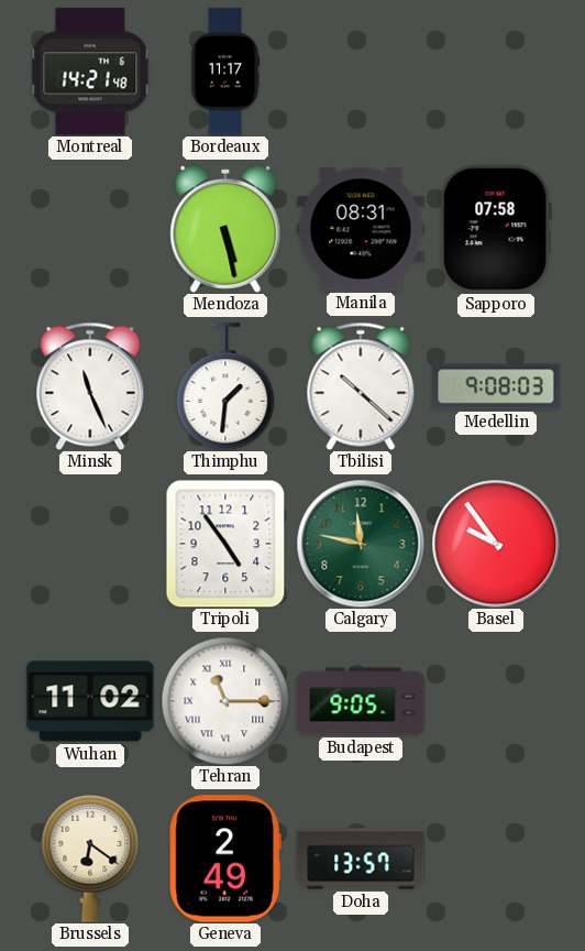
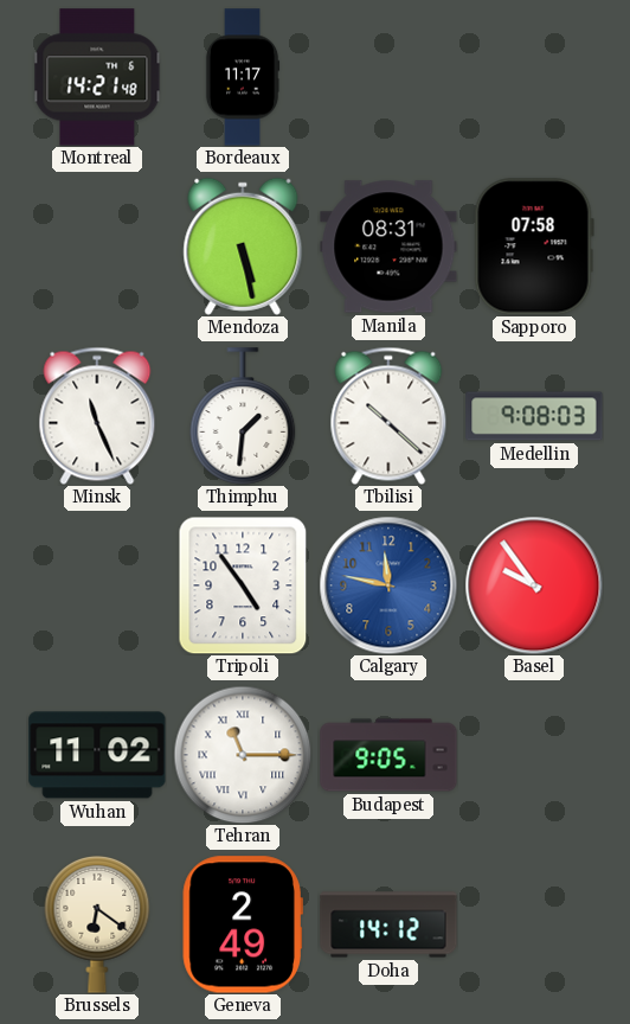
Calgary dial: green -> blue
Doha: 13:57 -> 14:12
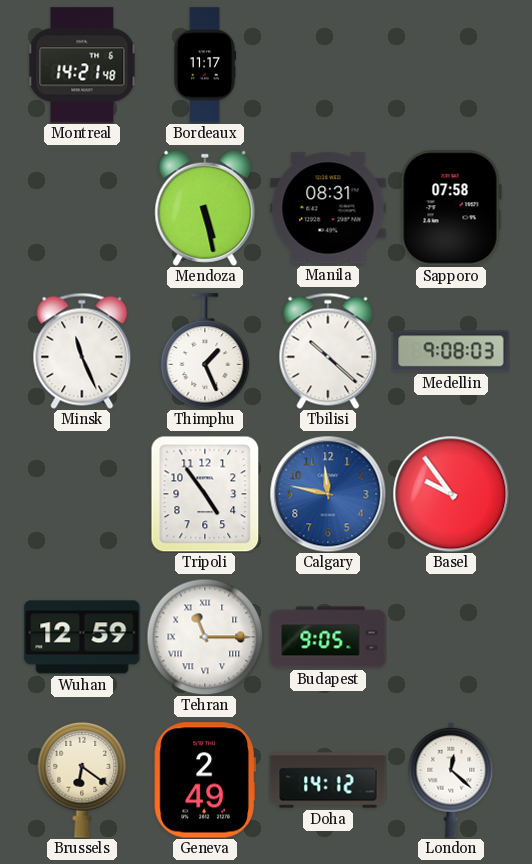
Thimphu: 1:31 -> 1:26
Wuhan: 11:02 -> 12:59
London: none -> 12:22
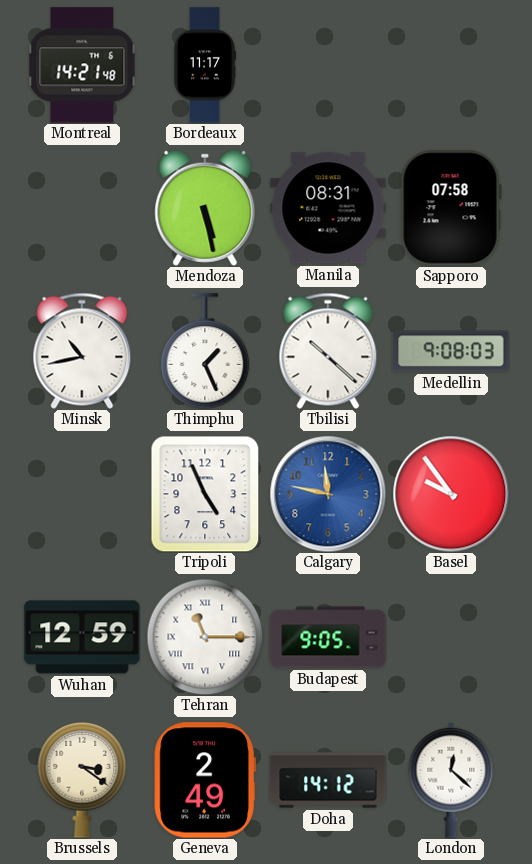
Minsk: 11:26 -> 10:43
Tripoli: 4:54 -> 4:56
Brussels: 6:21 -> 3:21
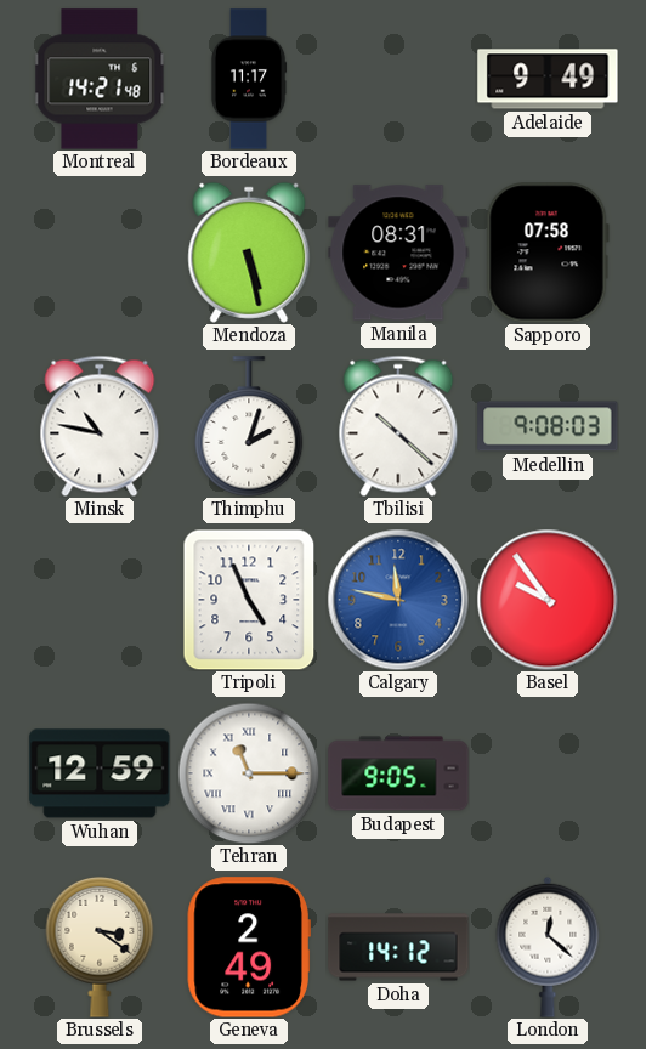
Adelaide: none -> 9:49
Minsk: 10:43 -> 10:47
Thimphu: 1:26 -> 2:03
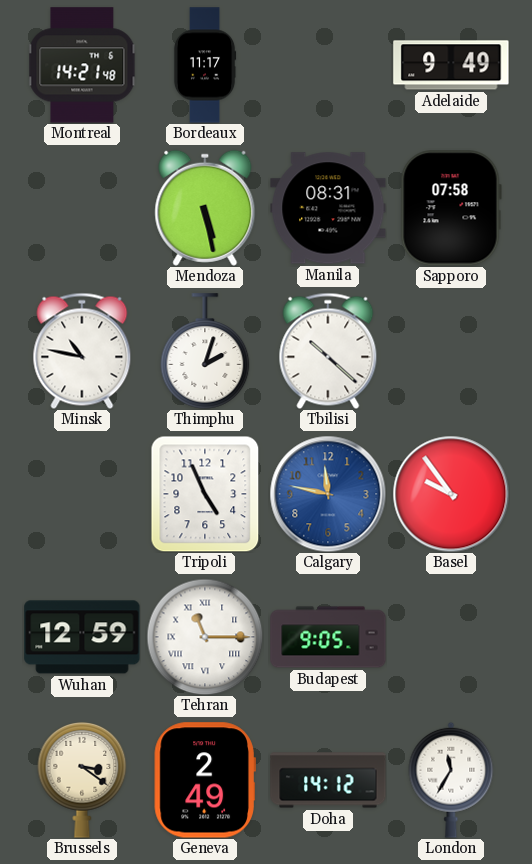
Medellin: 9:08 -> none
London: 12:22 -> 11:35
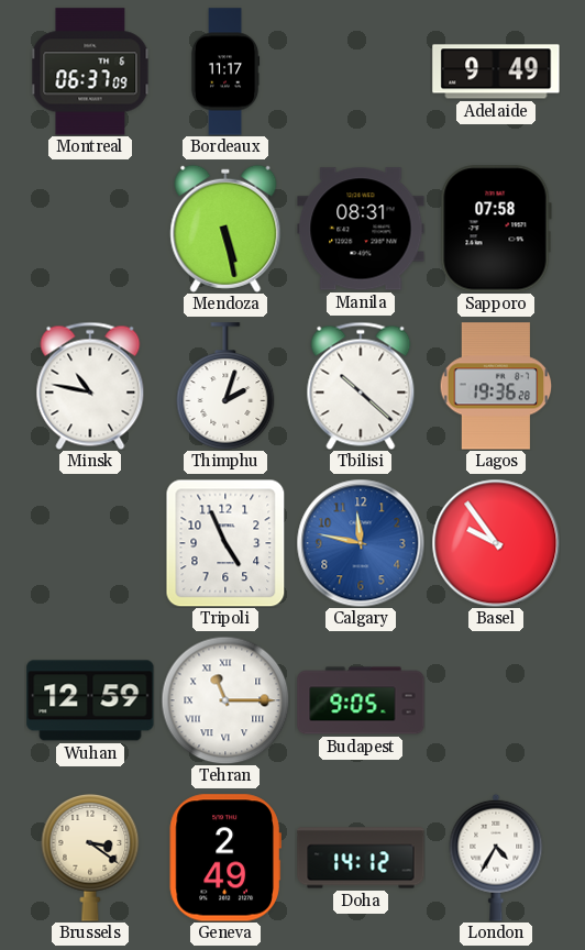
Montreal: 14:21 -> 06:37
Lagos: none -> 19:36
London: 11:35 -> 4:35
